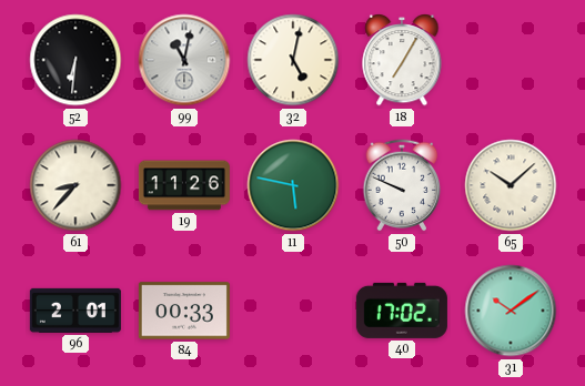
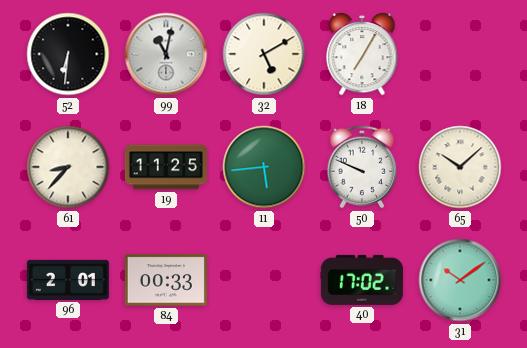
32: 5:02 -> 5:10
19: 11:26 -> 11:25
11: 5:47 -> 5:44
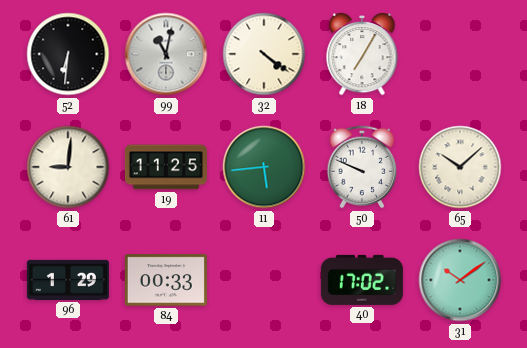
32: 5:10 -> 4:21
61: 8:37 -> 9:01
96: 2:01 -> 1:29
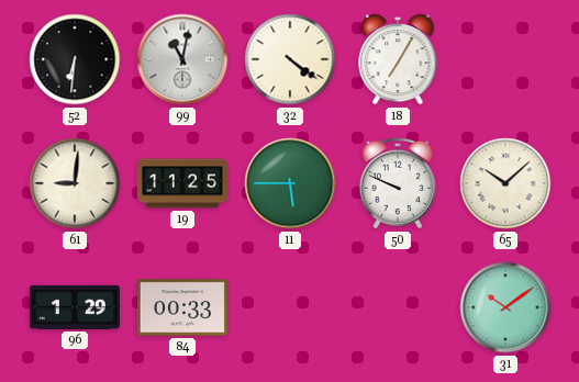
11: 5:44 -> 5:45
40: 17:02 -> none
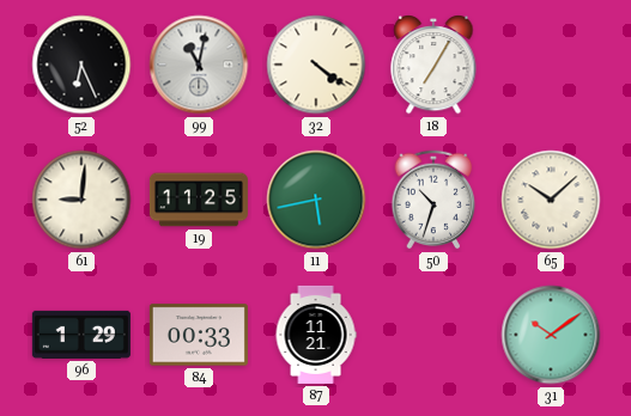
52: 6:31 -> 6:26
11: 5:45 -> 5:43
50: 9:49 -> 10:33
87: none -> 11:21
